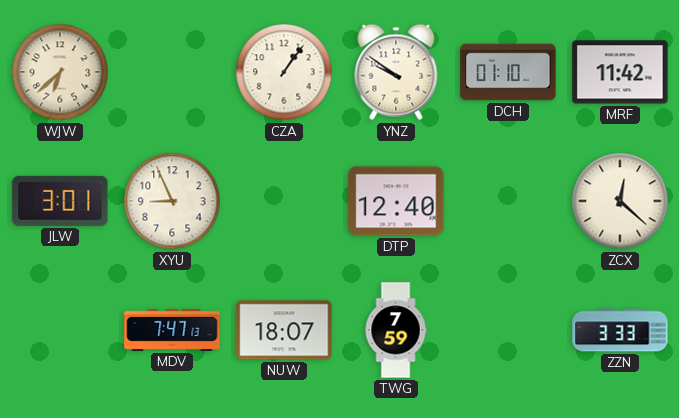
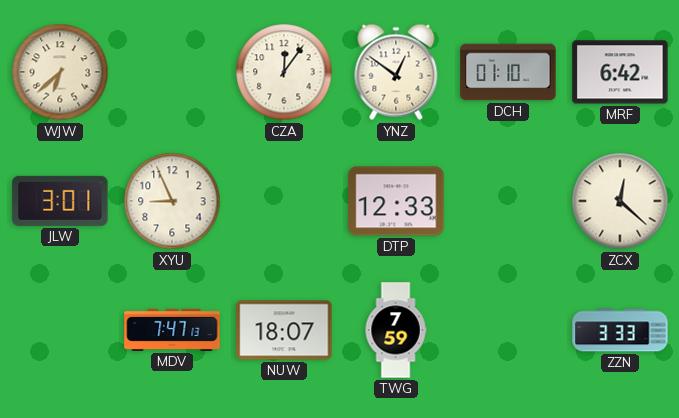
CZA: 1:06 -> 12:06
YNZ: 9:51 -> 12:51
MRF: 11:42 -> 6:42
DTP: 12:40 -> 12:33
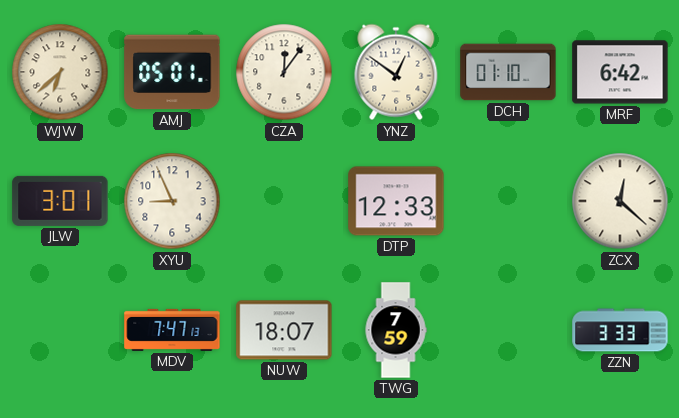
AMJ: none -> 05:01
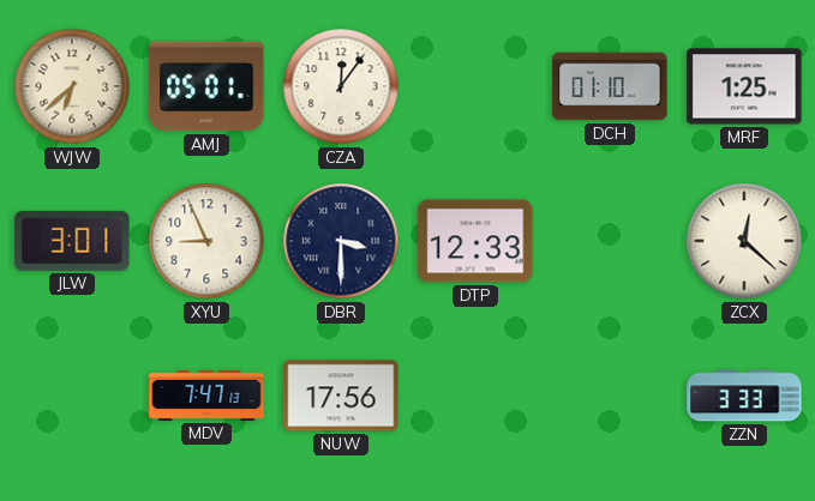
YNZ: 12:51 -> none
MRF: 6:42 -> 1:25
DBR: none -> 3:30
NUW: 18:07 -> 17:56
TWG: 7:59 -> none
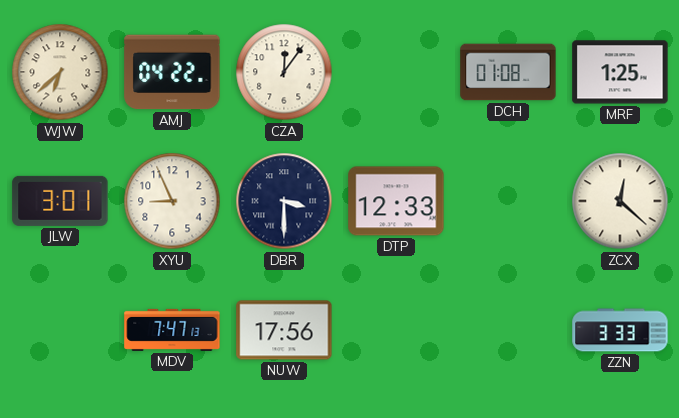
AMJ: 05:01 -> 04:22
DCH: 01:10 -> 01:08
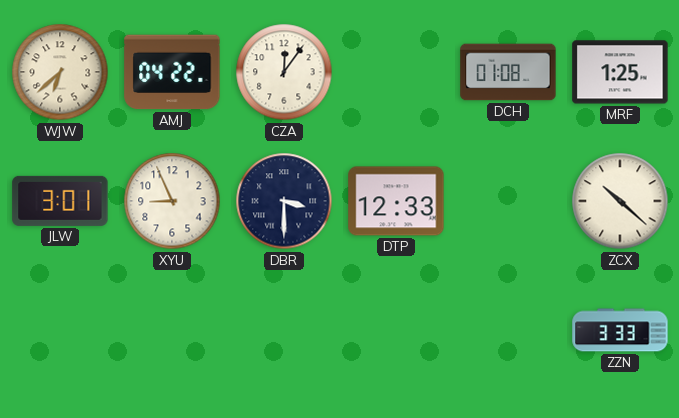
ZCX: 12:22 -> 10:22
MDV: 7:47 -> none
NUW: 17:56 -> none
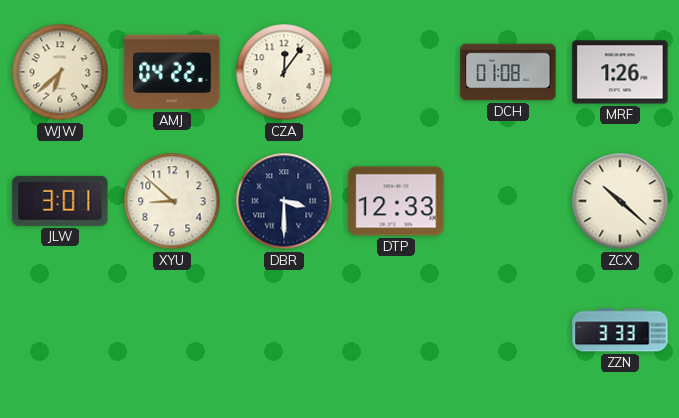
MRF: 1:25 -> 1:26
XYU: 8:56 -> 8:52
